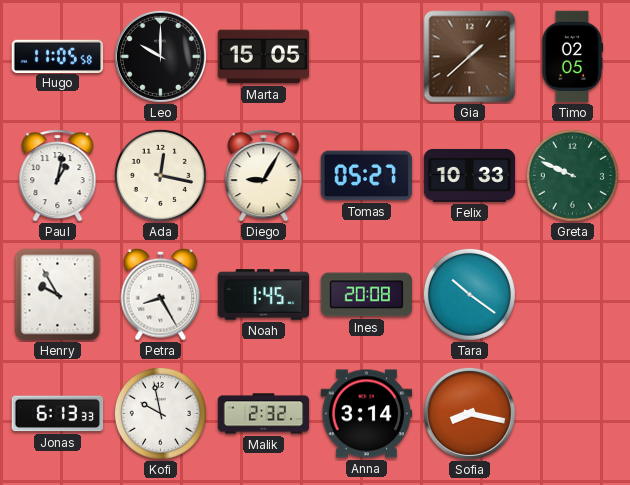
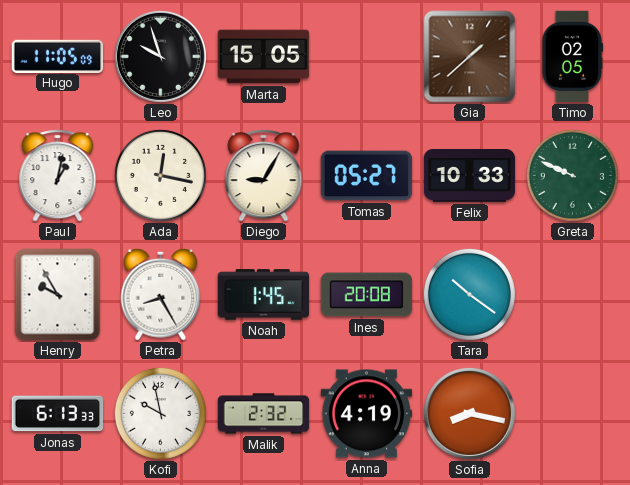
Hugo: 11:05:58 -> 11:05:09
Leo: 10:00 -> 9:57
Anna: 3:14 -> 4:19
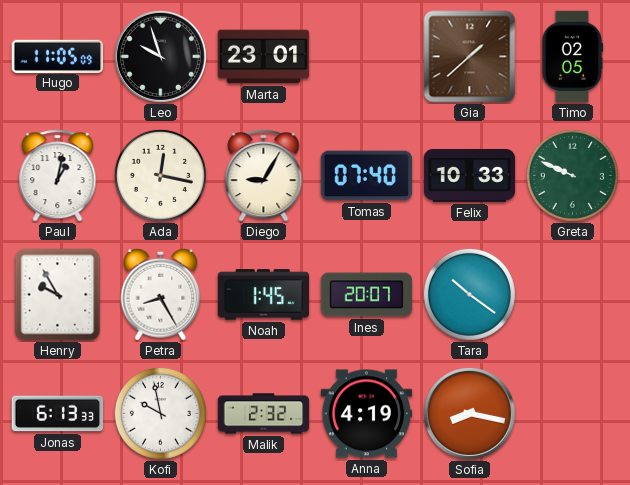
Marta: 15:05 -> 23:01
Tomas: 05:27 -> 07:40
Ines: 20:08 -> 20:07
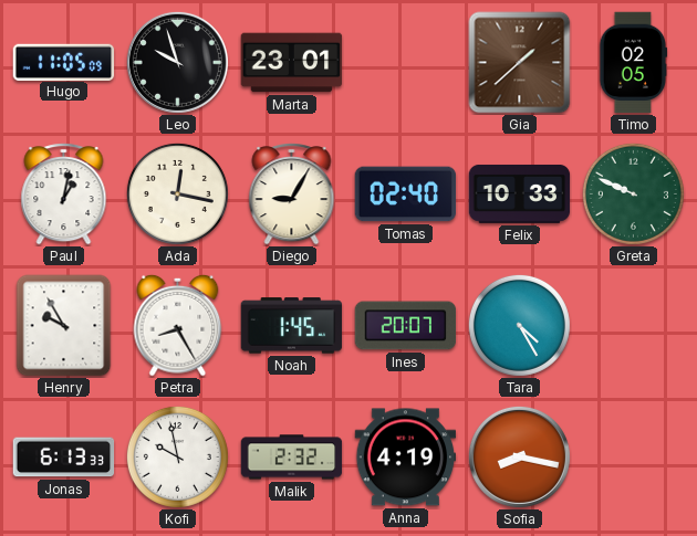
Tomas: 07:40 -> 02:40
Tara: 10:21 -> 4:25
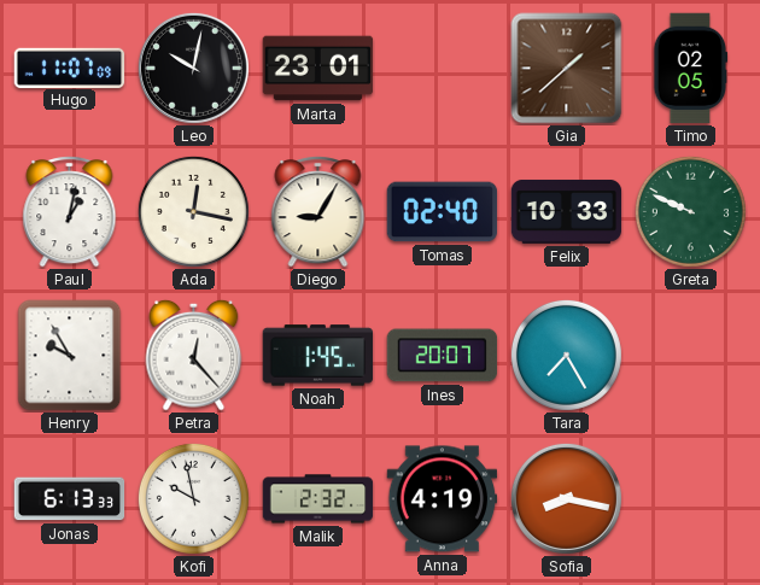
Hugo: 11:05 -> 11:07
Leo: 9:57 -> 10:02
Petra: 8:25 -> 12:23
Tara: 4:25 -> 7:25
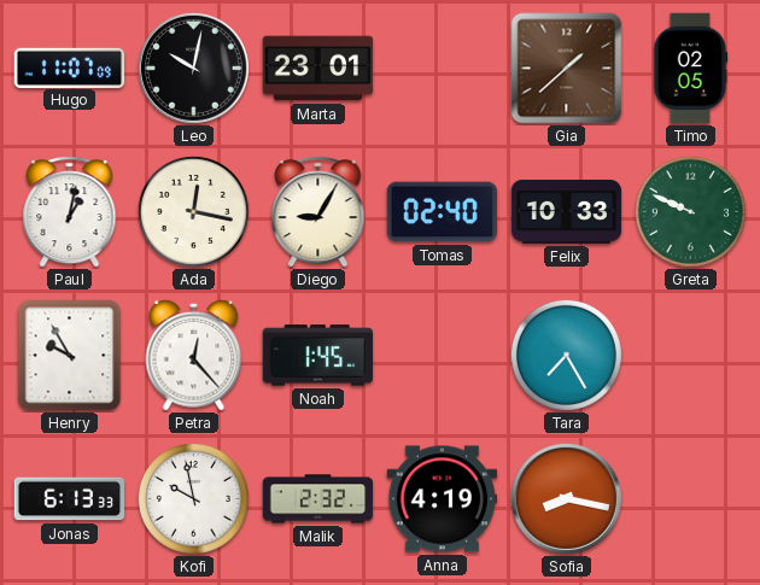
Ines: 20:07 -> none
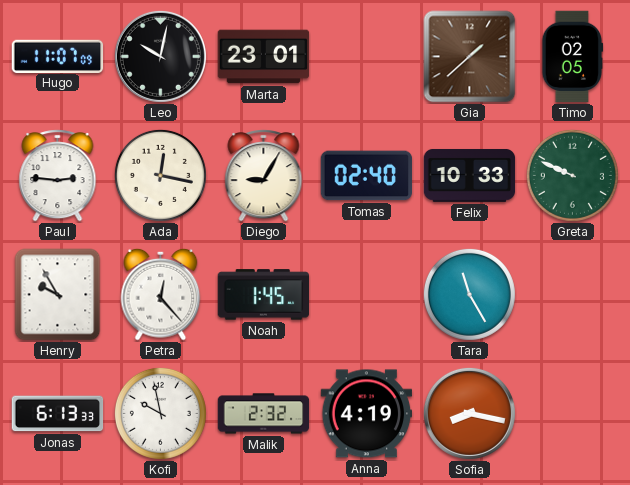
Paul: 1:02 -> 2:46
Tara: 7:25 -> 11:25
